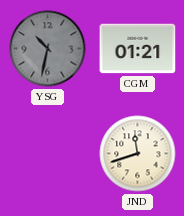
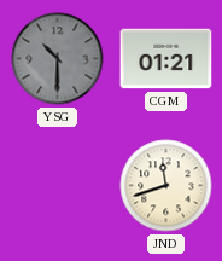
YSG: 10:32 -> 10:30
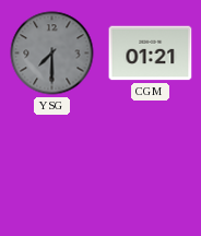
YSG: 10:30 -> 7:30
JND: 11:42 -> none
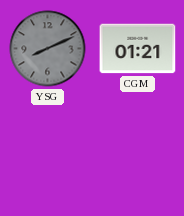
YSG: 7:30 -> 8:11
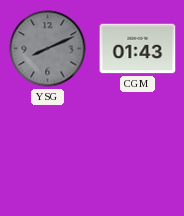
CGM: 01:21 -> 01:43
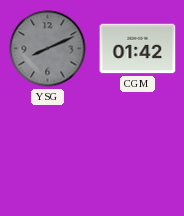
CGM: 01:43 -> 01:42
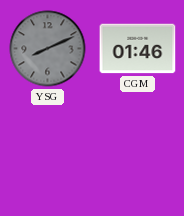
CGM: 01:42 -> 01:46
